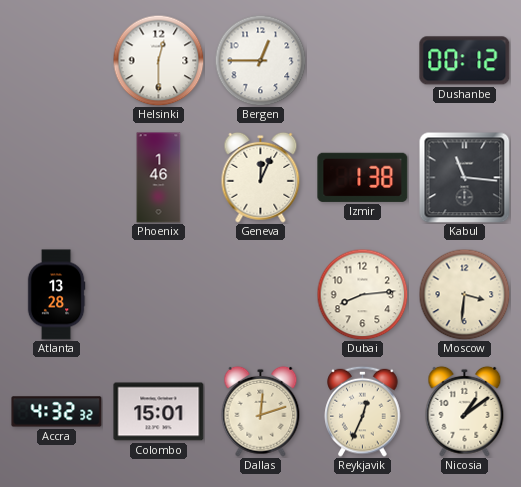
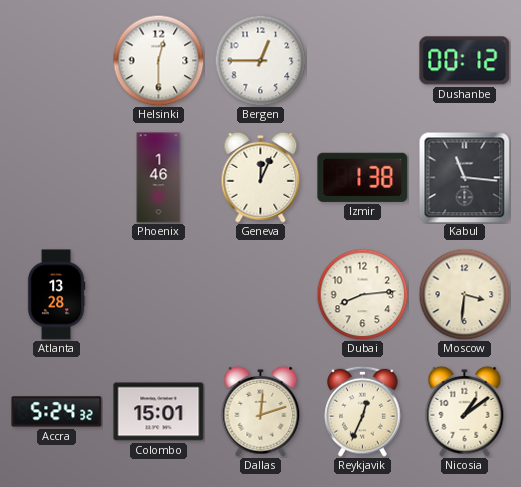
Accra: 4:32 -> 5:24
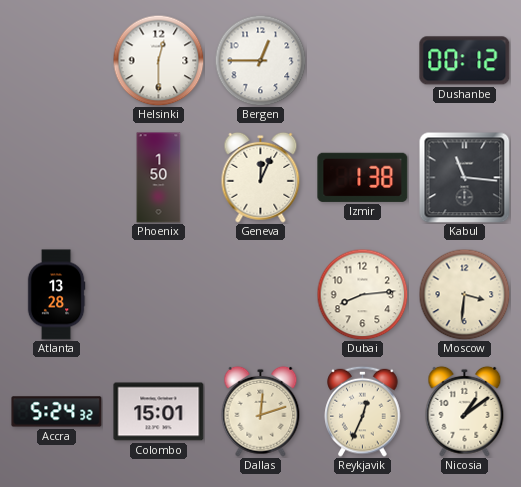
Phoenix: 1:46 -> 1:50
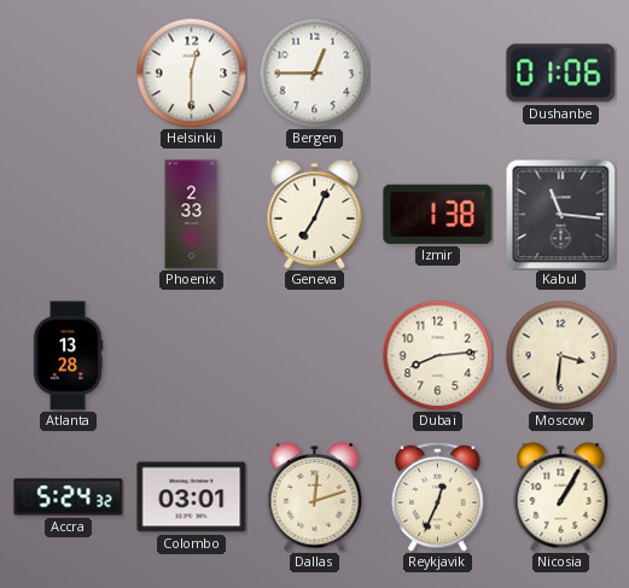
Dushanbe: 00:12 -> 01:06
Phoenix: 1:50 -> 2:33
Geneva: 12:04 -> 7:04
Colombo: 15:01 -> 03:01
Nicosia: 1:09 -> 1:05
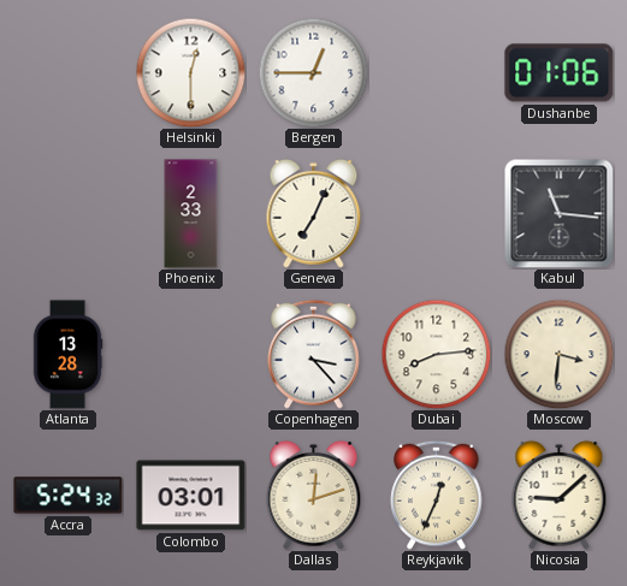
Izmir: 1:38 -> none
Copenhagen: none -> 3:23
Nicosia: 1:05 -> 9:08
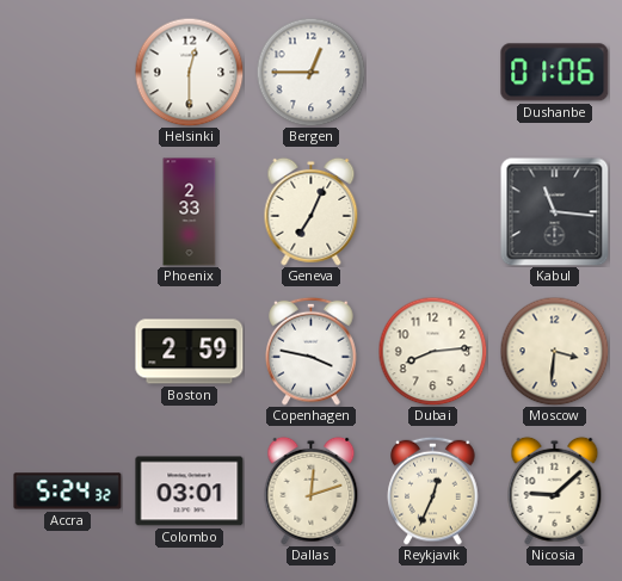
Atlanta: 13:28 -> none
Boston: none -> 2:59
Copenhagen: 3:23 -> 3:47
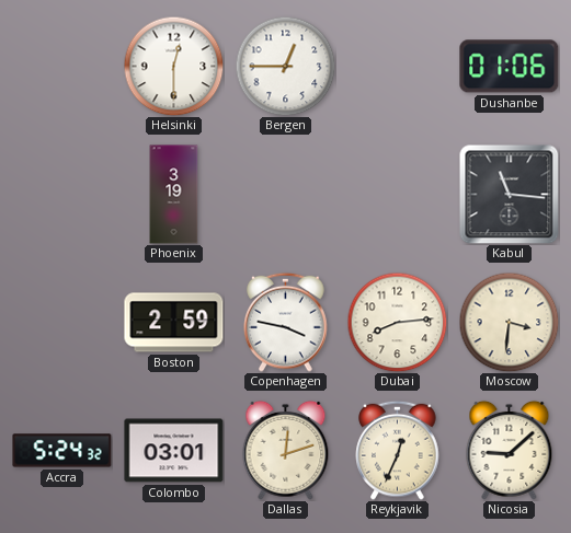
Phoenix: 2:33 -> 3:19
Geneva: 7:04 -> none
